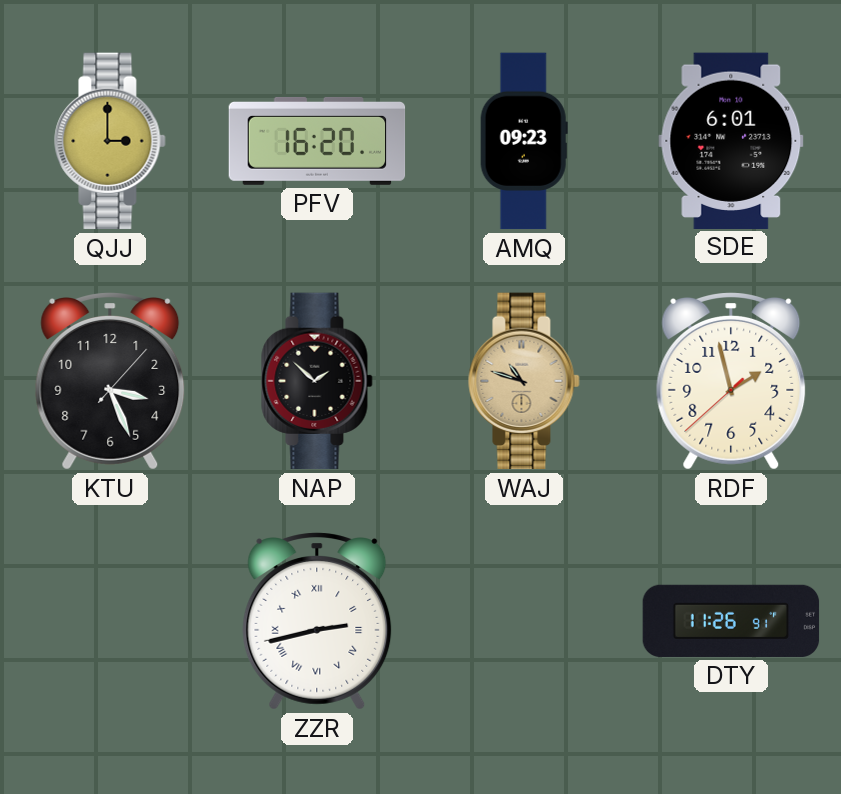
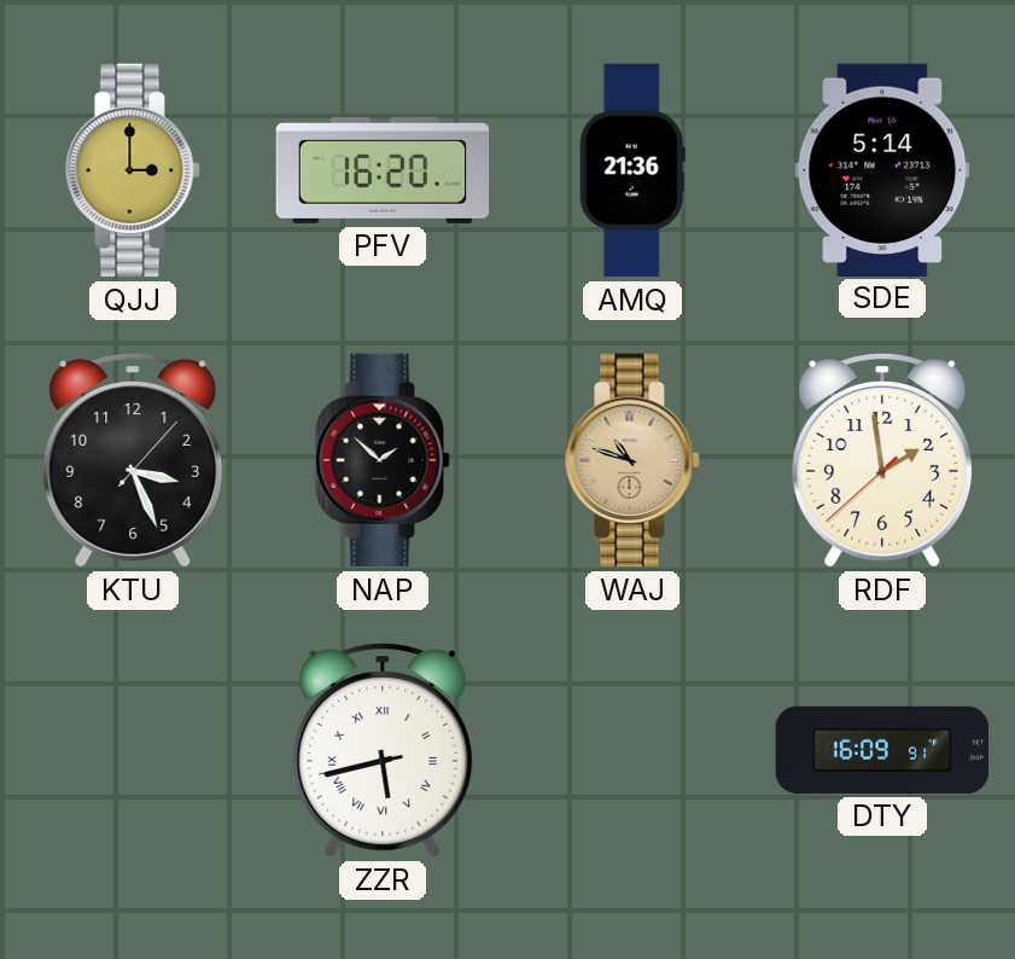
AMQ: 09:23 -> 21:36
SDE: 6:01 -> 5:14
RDF: 1:57 -> 1:58
ZZR: 2:42 -> 5:42
DTY: 11:26 -> 16:09
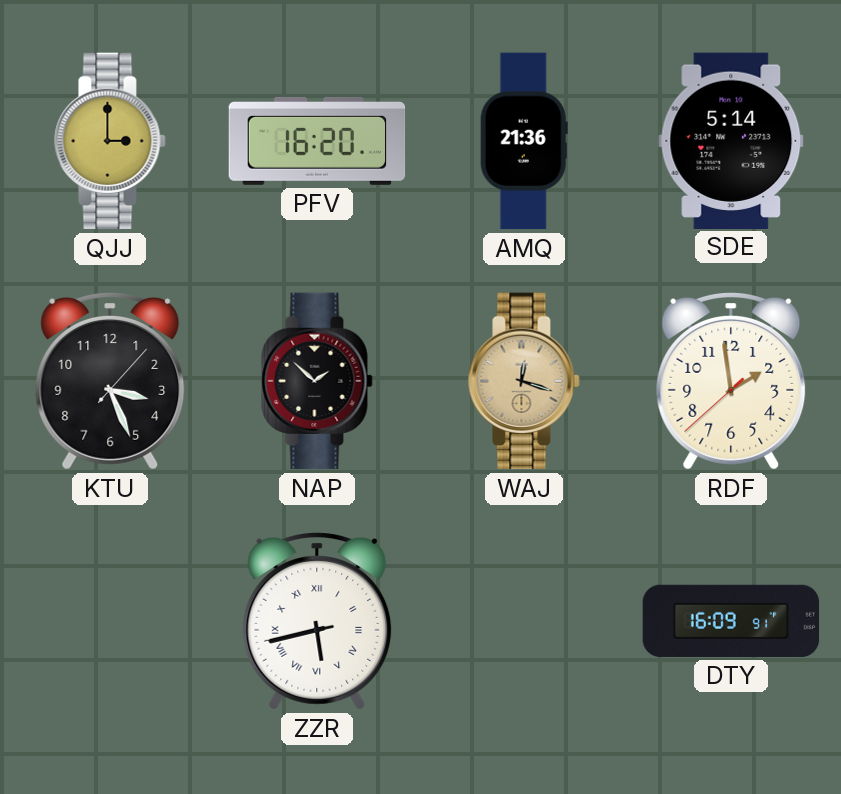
WAJ: 10:48 -> 12:18
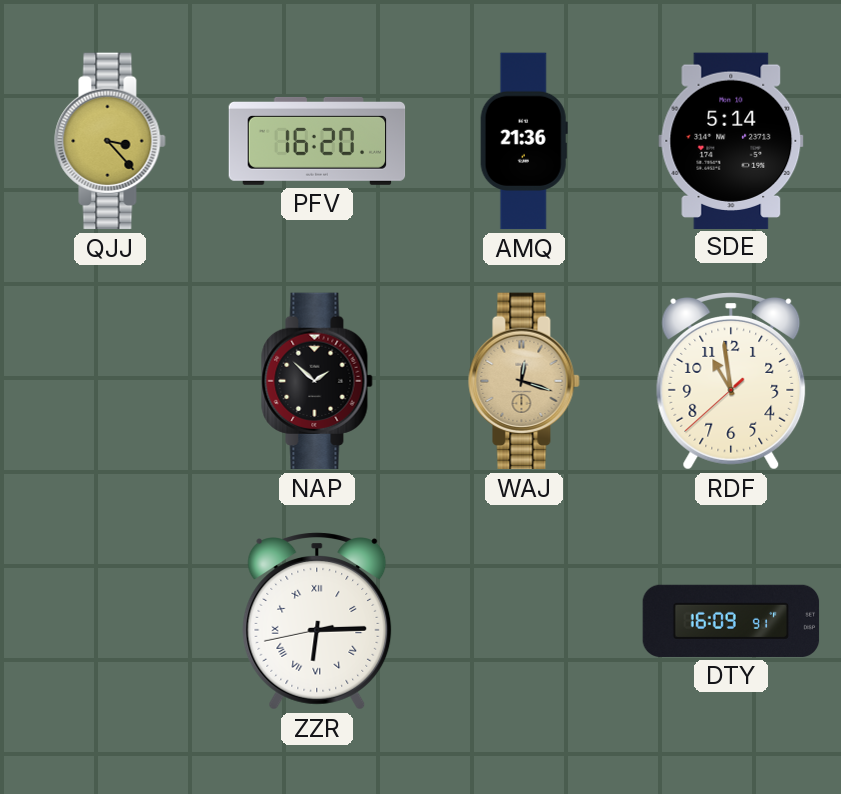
QJJ: 3:00 -> 3:23
KTU: 3:26 -> none
RDF: 1:58 -> 10:58
ZZR: 5:42 -> 6:14
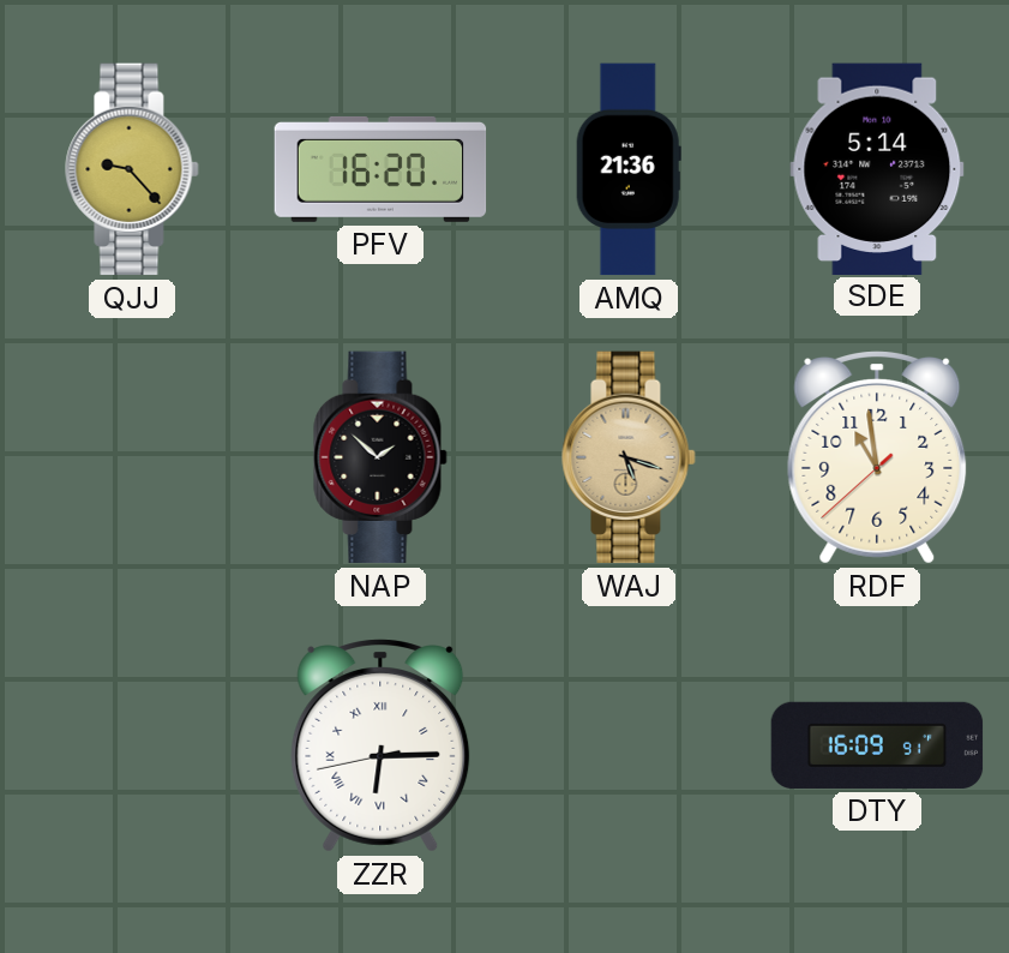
QJJ: 3:23 -> 9:23
WAJ: 12:18 -> 5:18
